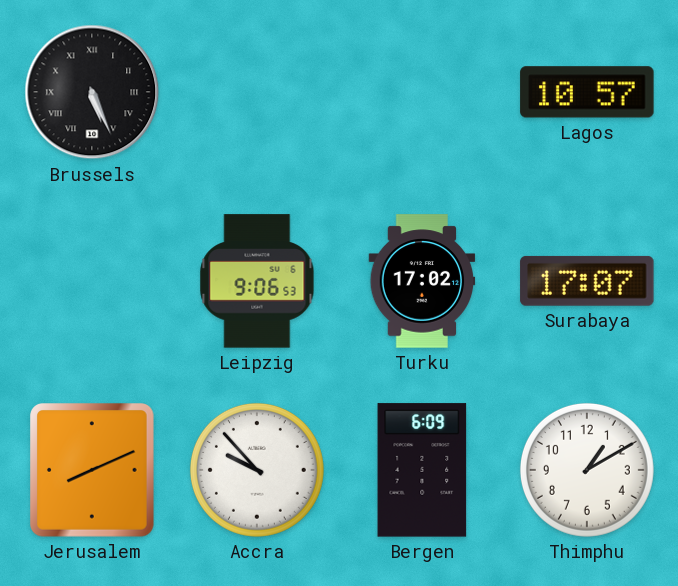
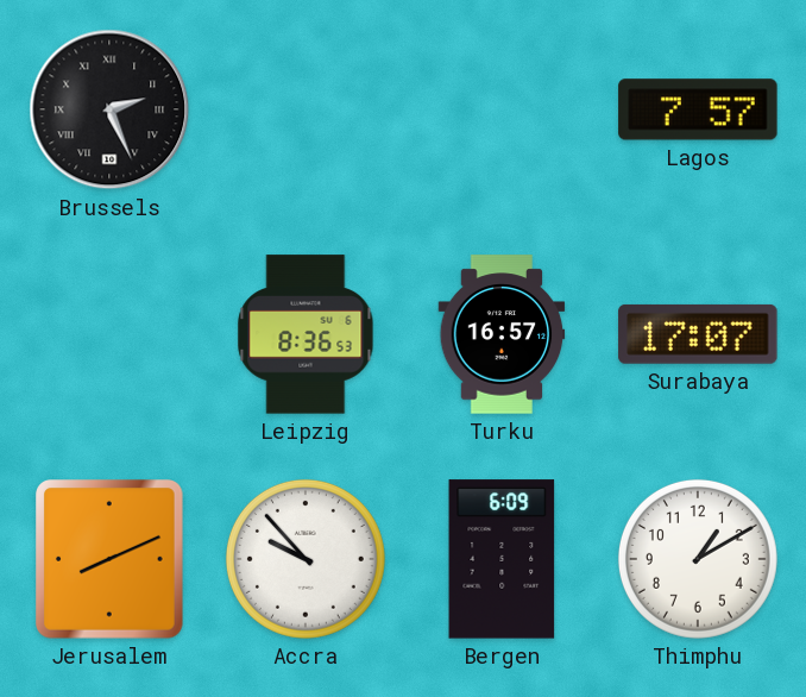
Brussels: 5:26 -> 2:26
Lagos: 10:57 -> 7:57
Leipzig: 9:06 -> 8:36
Turku: 17:02 -> 16:57
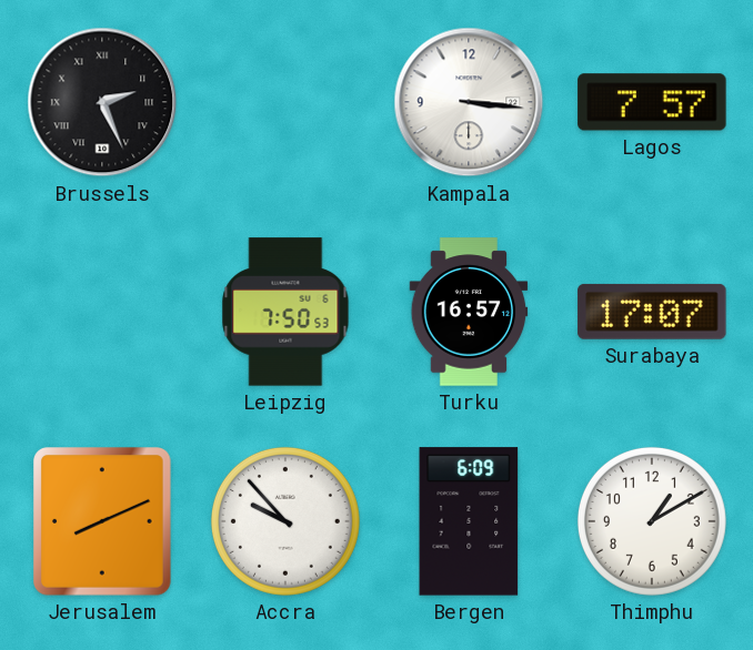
Kampala: none -> 3:16
Leipzig: 8:36 -> 7:50
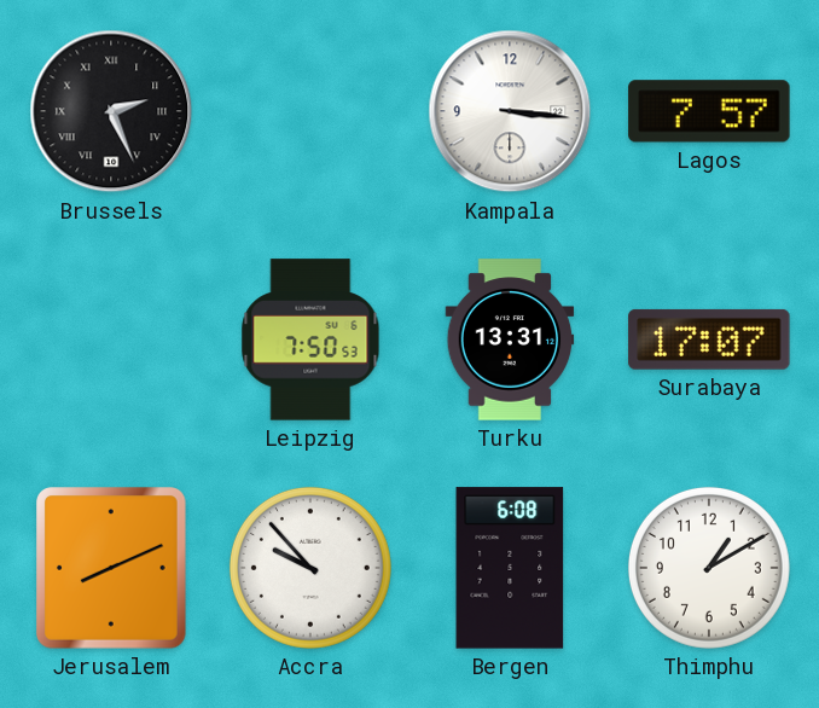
Turku: 16:57 -> 13:31
Bergen: 6:09 -> 6:08
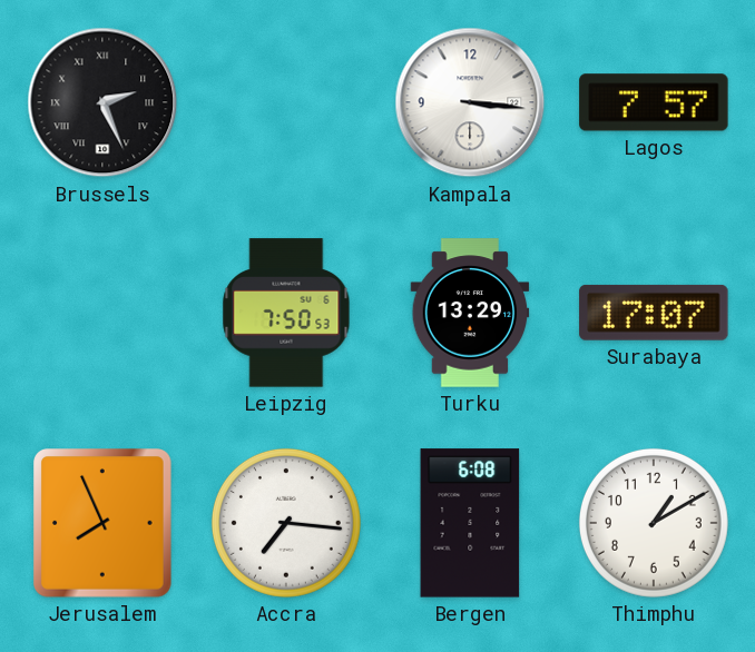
Turku: 13:31 -> 13:29
Jerusalem: 8:11 -> 7:56
Accra: 9:53 -> 7:16
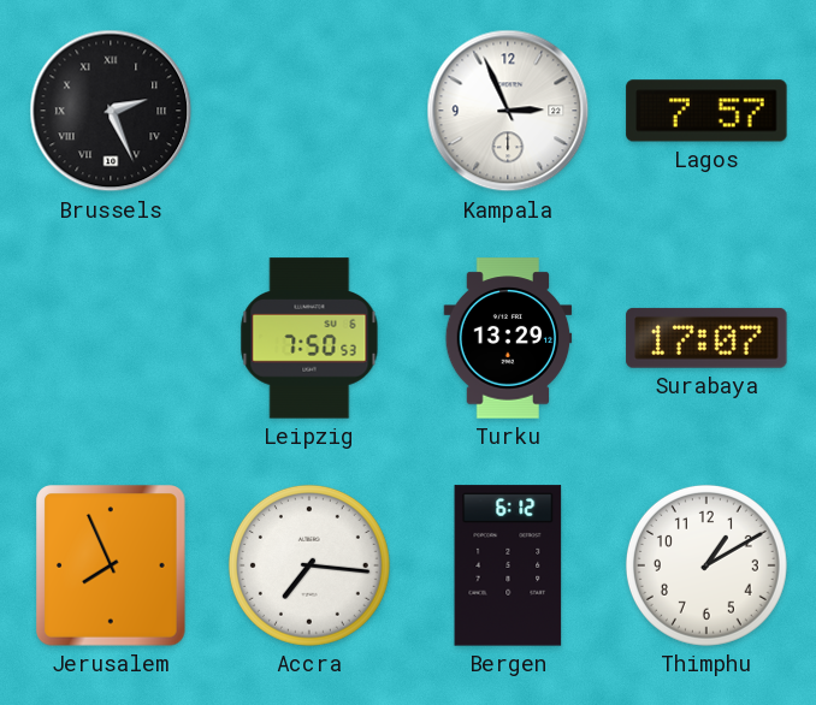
Kampala: 3:16 -> 2:56
Bergen: 6:08 -> 6:12
